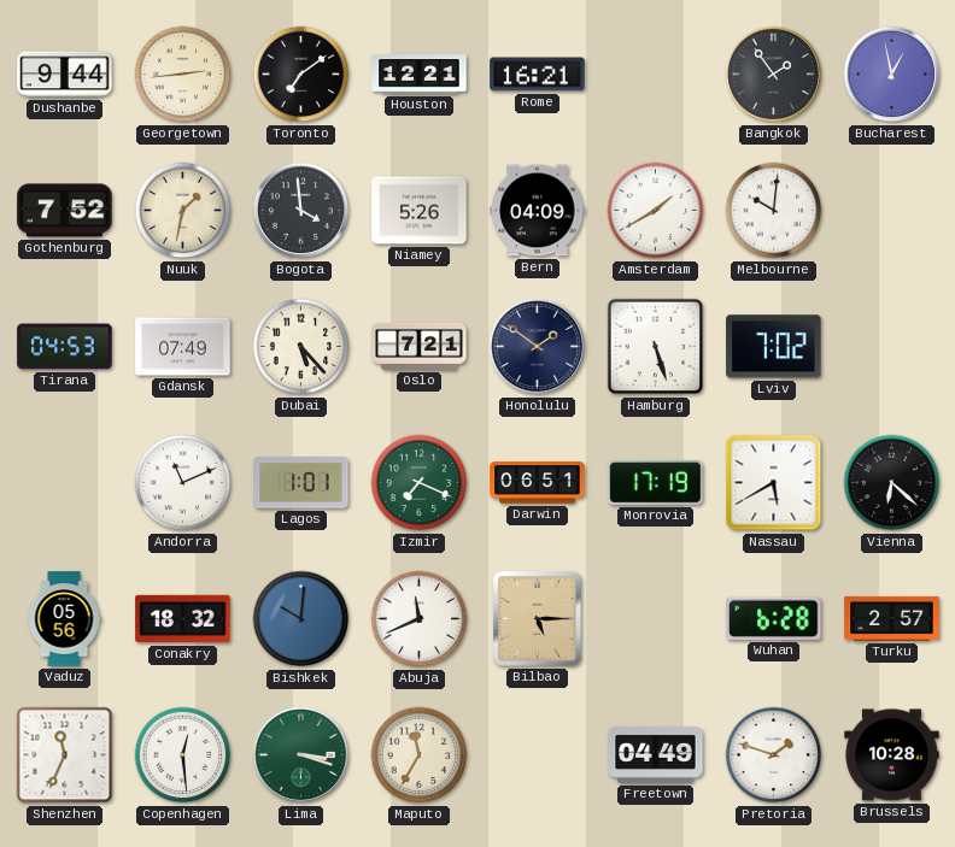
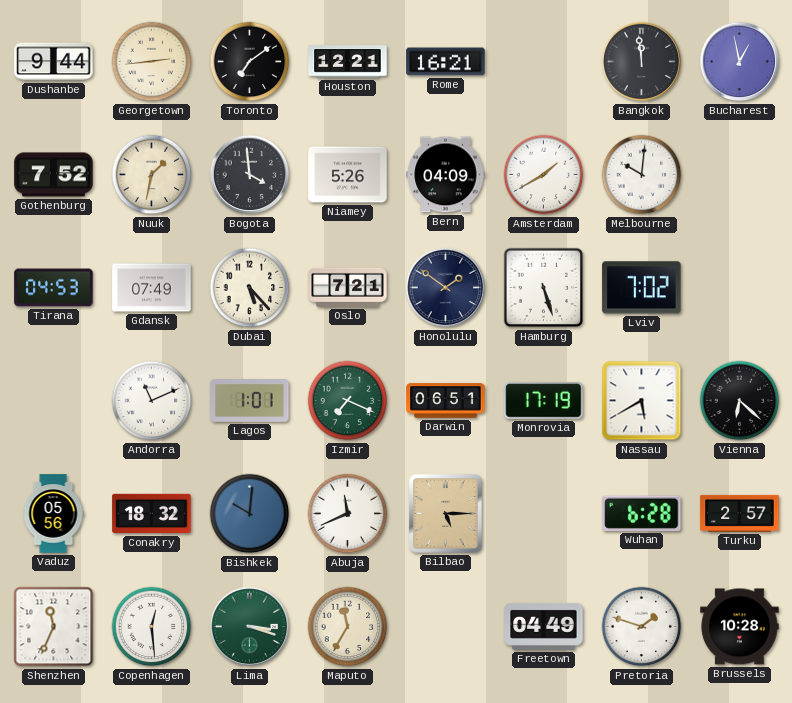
Bangkok: 1:54 -> 11:59
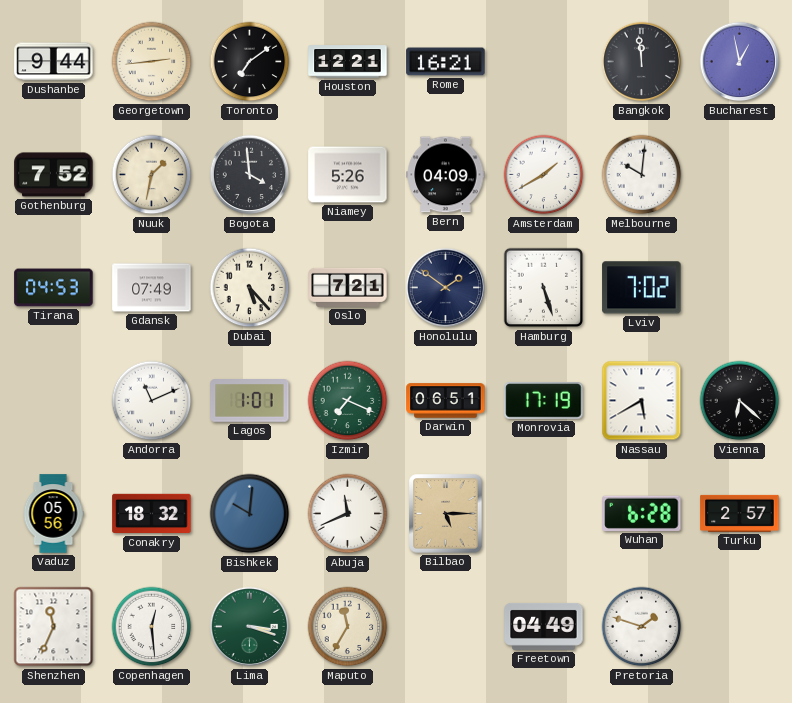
Brussels: 10:28 -> none
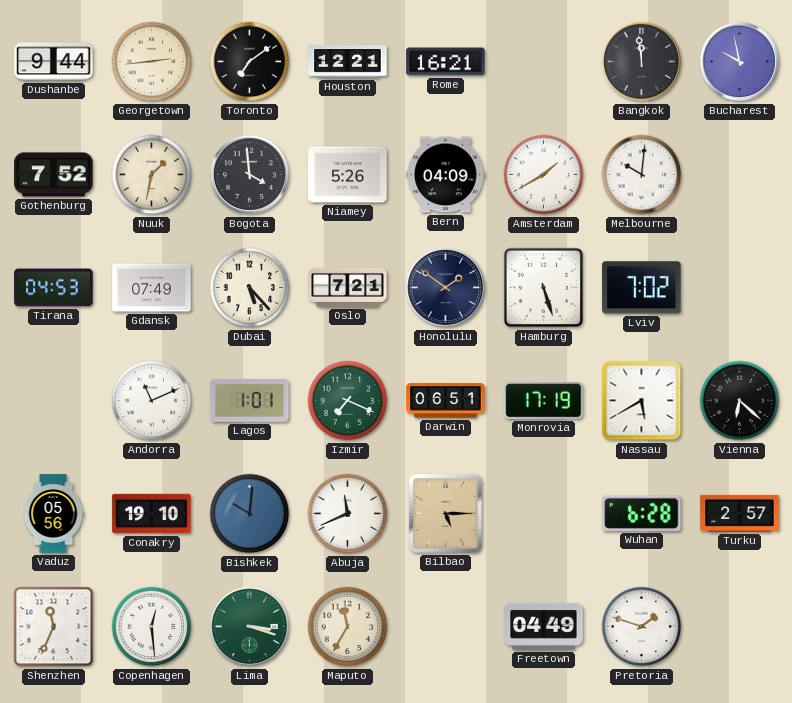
Bucharest: 12:58 -> 9:58
Conakry: 18:32 -> 19:10
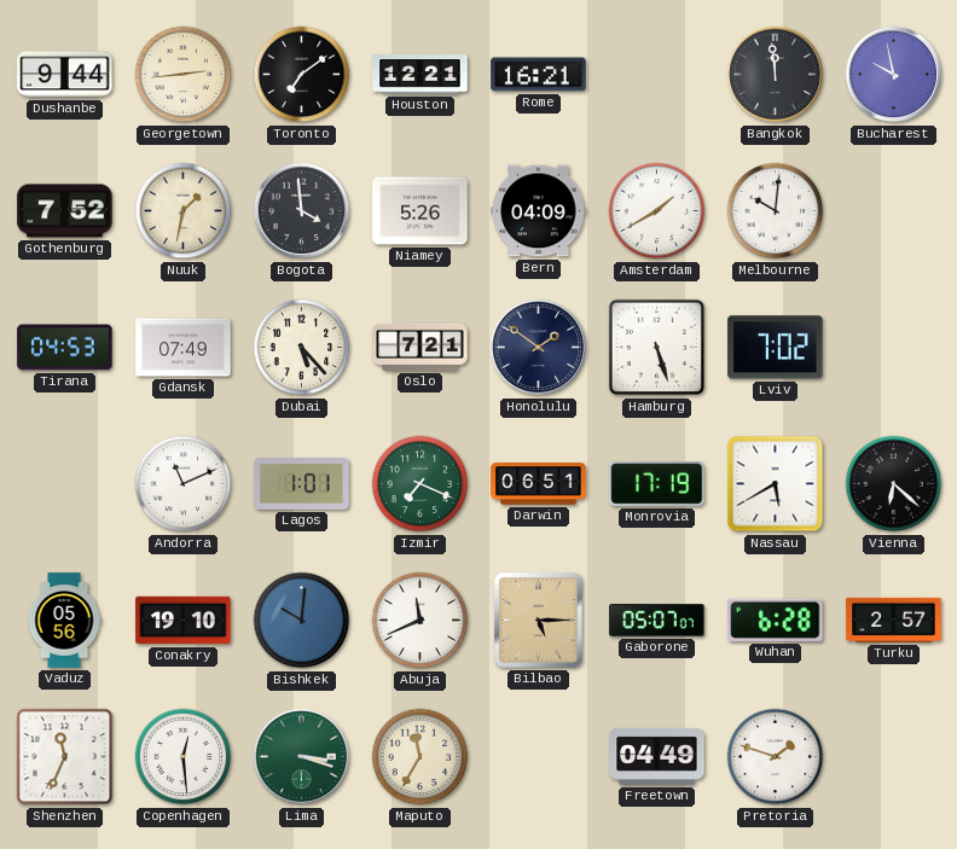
Gaborone: none -> 05:07
